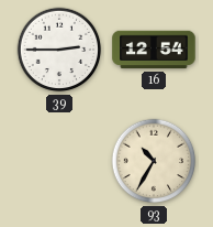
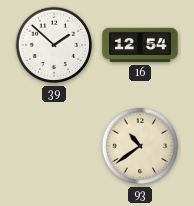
39: 2:45 -> 1:52
93: 10:35 -> 10:39
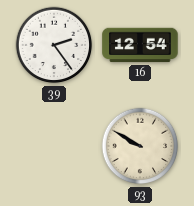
39: 1:52 -> 2:24
93: 10:39 -> 9:50
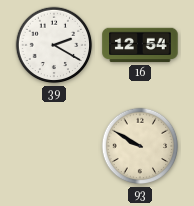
39: 2:24 -> 2:20
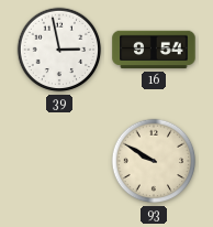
39: 2:20 -> 2:58
16: 12:54 -> 9:54
